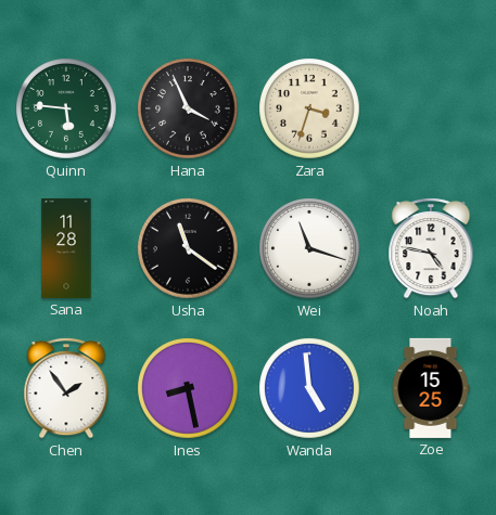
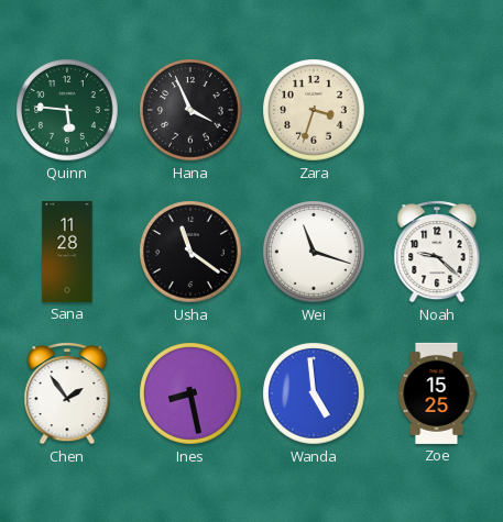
Noah: 4:47 -> 9:22
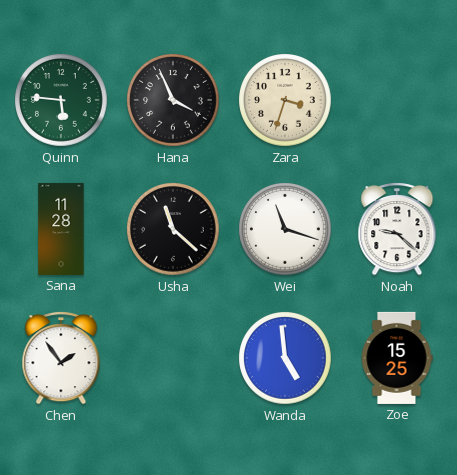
Usha: 11:21 -> 11:22
Ines: 8:28 -> none
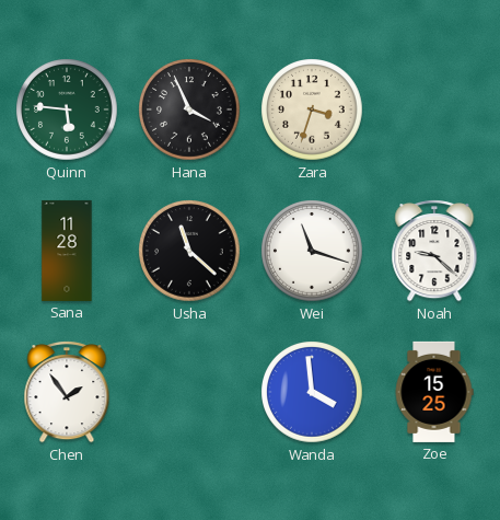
Wanda: 4:59 -> 3:59
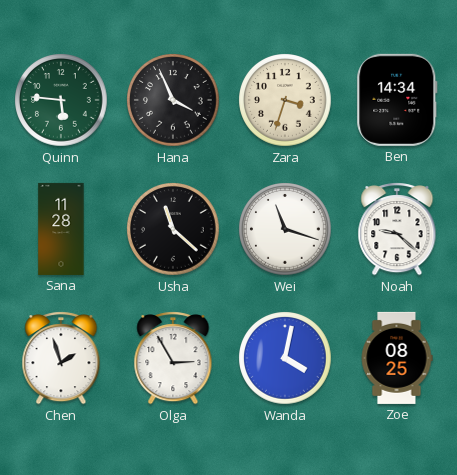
Ben: none -> 14:34
Chen: 1:54 -> 1:57
Olga: none -> 2:55
Wanda: 3:59 -> 4:02
Zoe: 15:25 -> 08:25
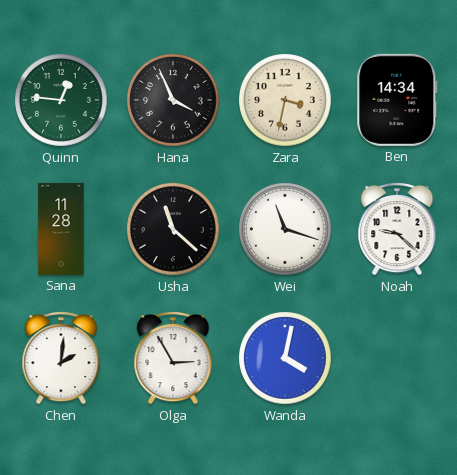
Quinn: 5:46 -> 12:46
Zara: 3:33 -> 3:32
Chen: 1:57 -> 2:01
Zoe: 08:25 -> none
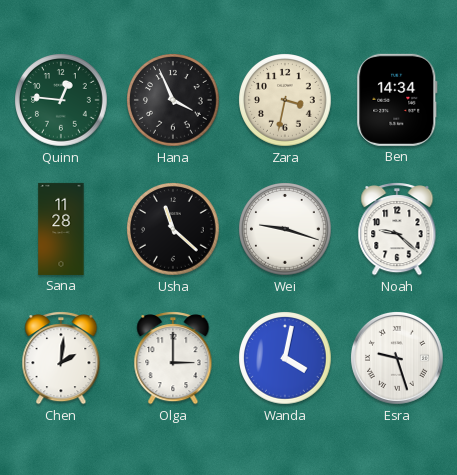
Wei: 11:18 -> 9:18
Olga: 2:55 -> 3:00
Esra: none -> 9:27
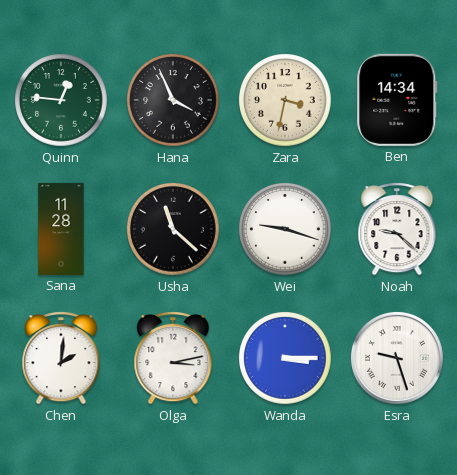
Olga: 3:00 -> 3:13
Wanda: 4:02 -> 3:15
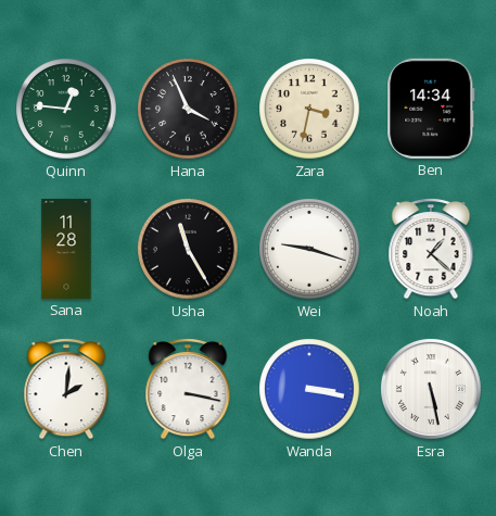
Usha: 11:22 -> 11:25
Noah: 9:22 -> 1:22
Olga: 3:13 -> 3:17
Wanda: 3:15 -> 3:17
Esra: 9:27 -> 5:28
